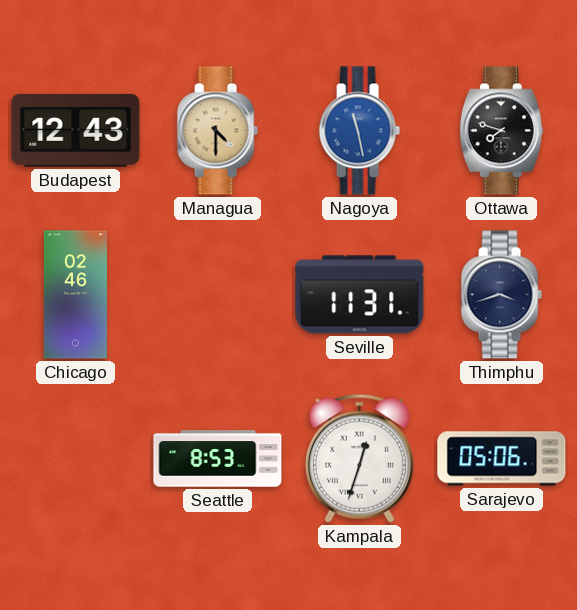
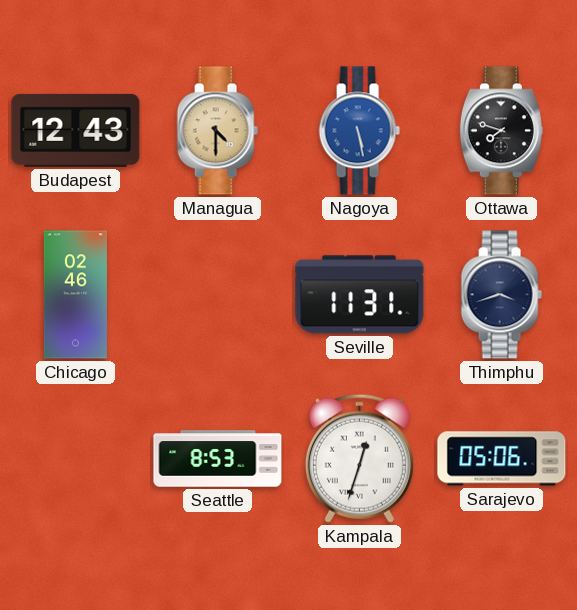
Nagoya: 11:28 -> 5:28
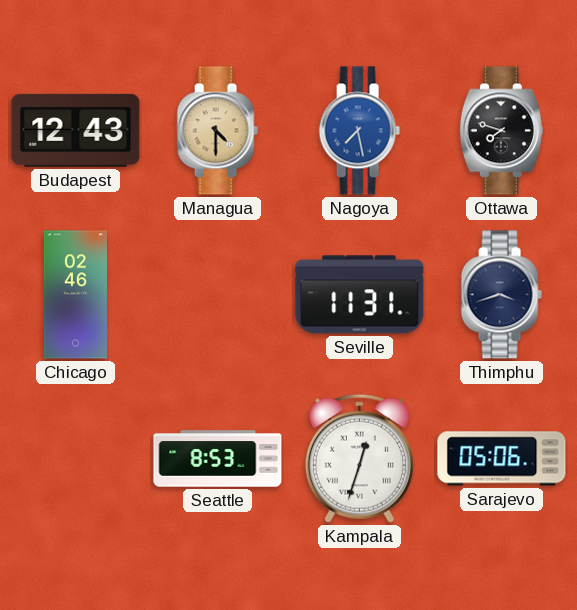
Nagoya: 5:28 -> 7:28
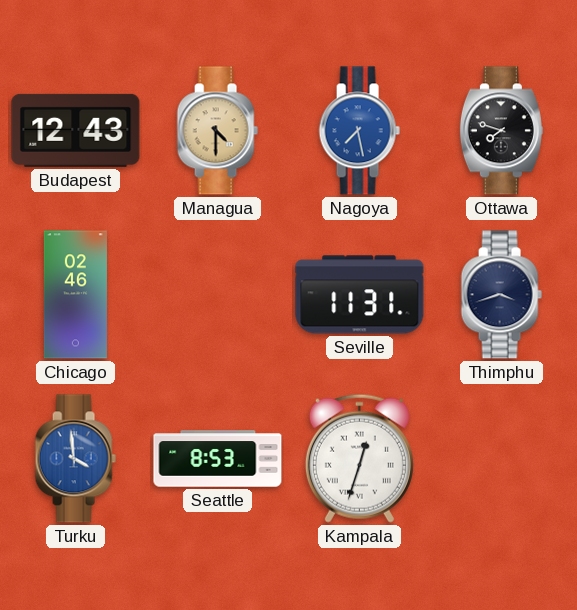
Turku: none -> 3:59
Sarajevo: 05:06 -> none
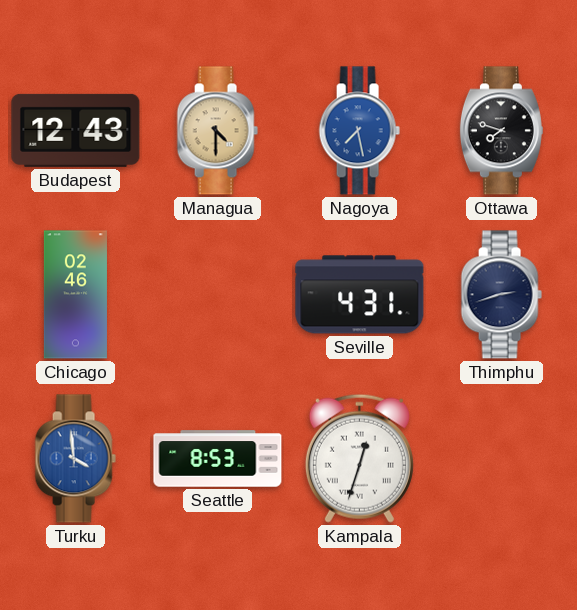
Seville: 11:31 -> 4:31
Thimphu: 3:42 -> 2:42
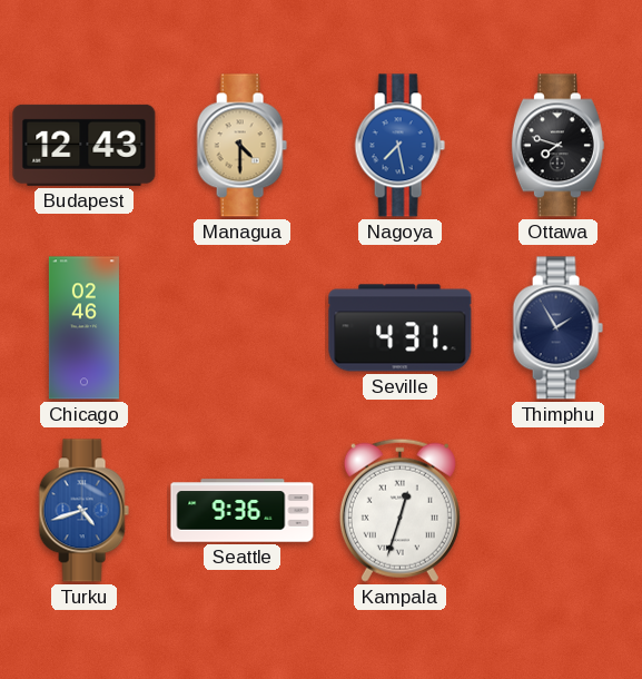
Thimphu: 2:42 -> 1:55
Turku: 3:59 -> 4:42
Seattle: 8:53 -> 9:36
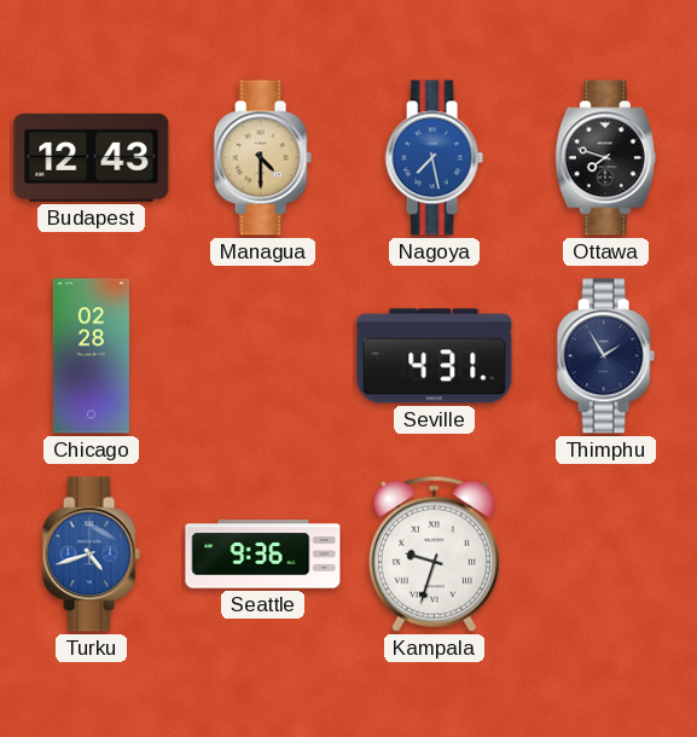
Chicago: 02:46 -> 02:28
Kampala: 12:33 -> 9:33
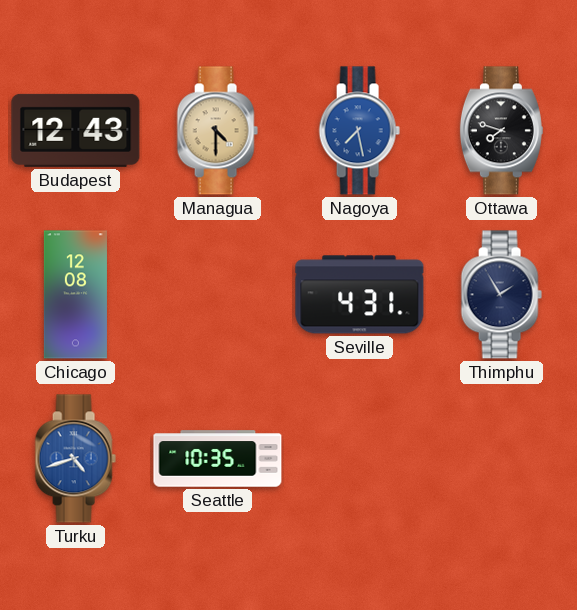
Chicago: 02:28 -> 12:08
Seattle: 9:36 -> 10:35
Kampala: 9:33 -> none
